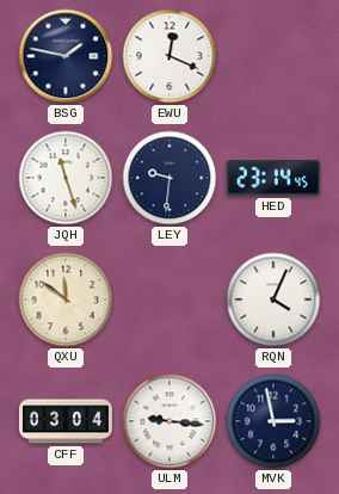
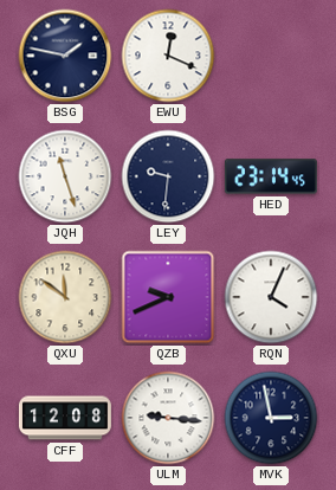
QZB: none -> 9:41
CFF: 03:04 -> 12:08
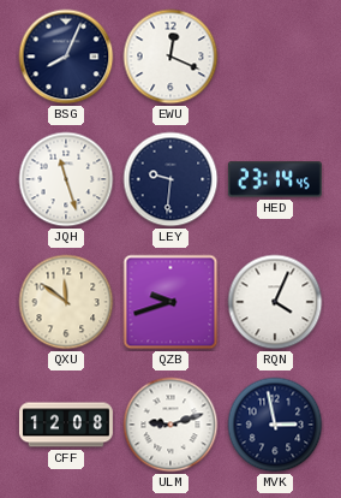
BSG: 1:47 -> 8:04
QZB: 9:41 -> 9:42
ULM: 9:16 -> 9:12
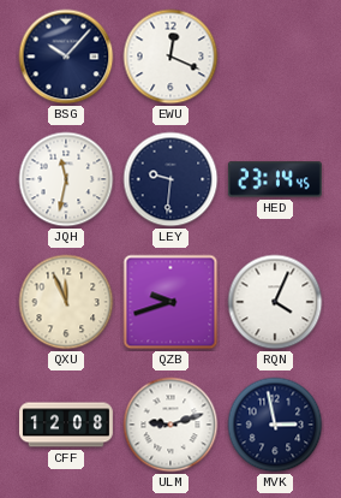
BSG: 8:04 -> 10:07
JQH: 11:27 -> 11:32
QXU: 11:51 -> 11:56
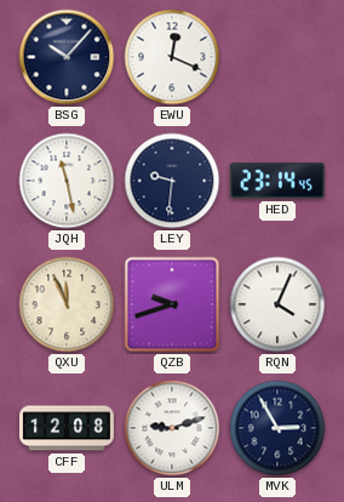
JQH: 11:32 -> 11:28
MVK: 2:58 -> 2:55
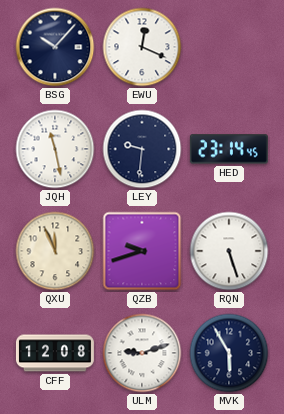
RQN: 4:04 -> 5:27
MVK: 2:55 -> 5:55
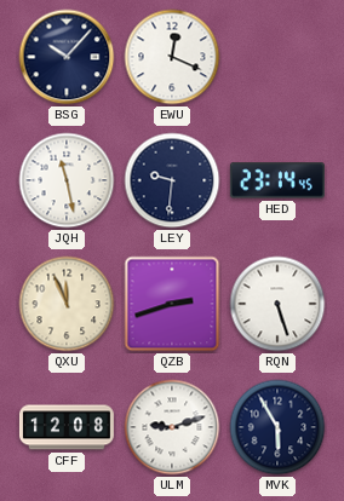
QZB: 9:42 -> 2:42
